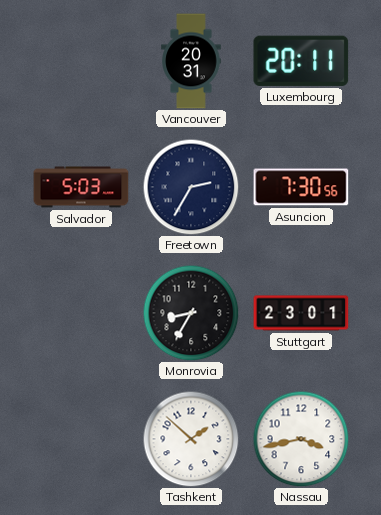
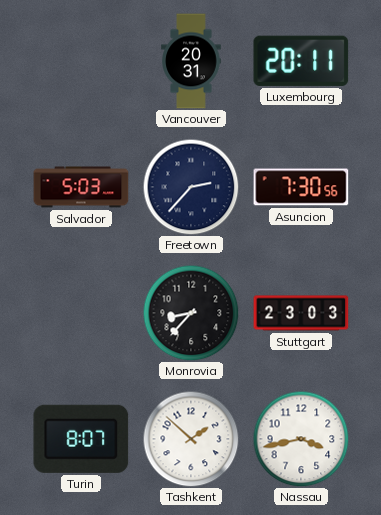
Freetown: 2:35 -> 2:37
Monrovia: 8:35 -> 8:37
Stuttgart: 23:01 -> 23:03
Turin: none -> 8:07
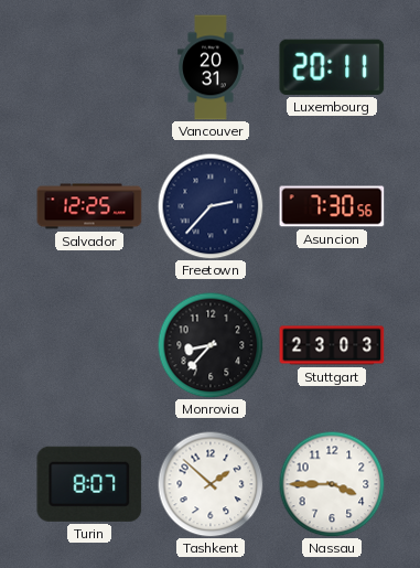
Salvador: 5:03 -> 12:25
Nassau: 3:43 -> 3:45
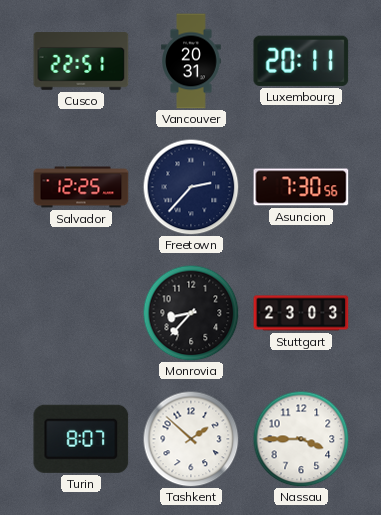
Cusco: none -> 22:51
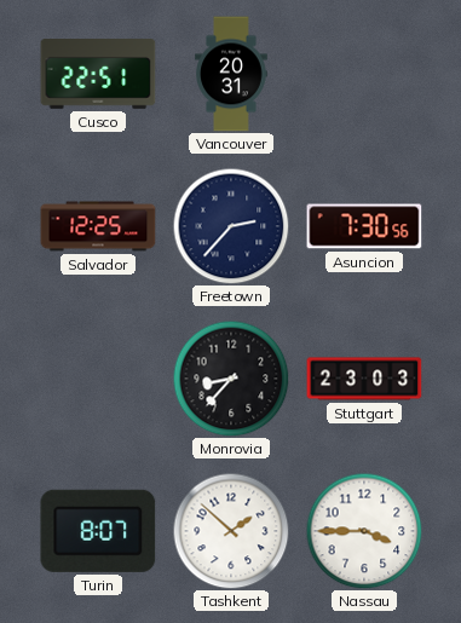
Luxembourg: 20:11 -> none
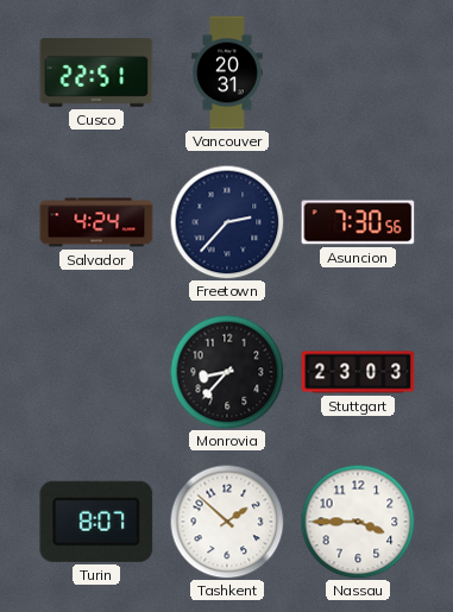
Salvador: 12:25 -> 4:24
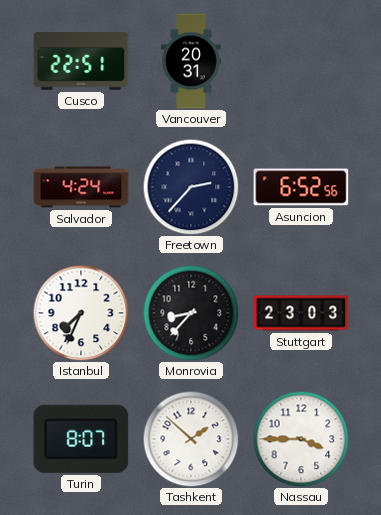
Asuncion: 7:30 -> 6:52
Istanbul: none -> 7:34
